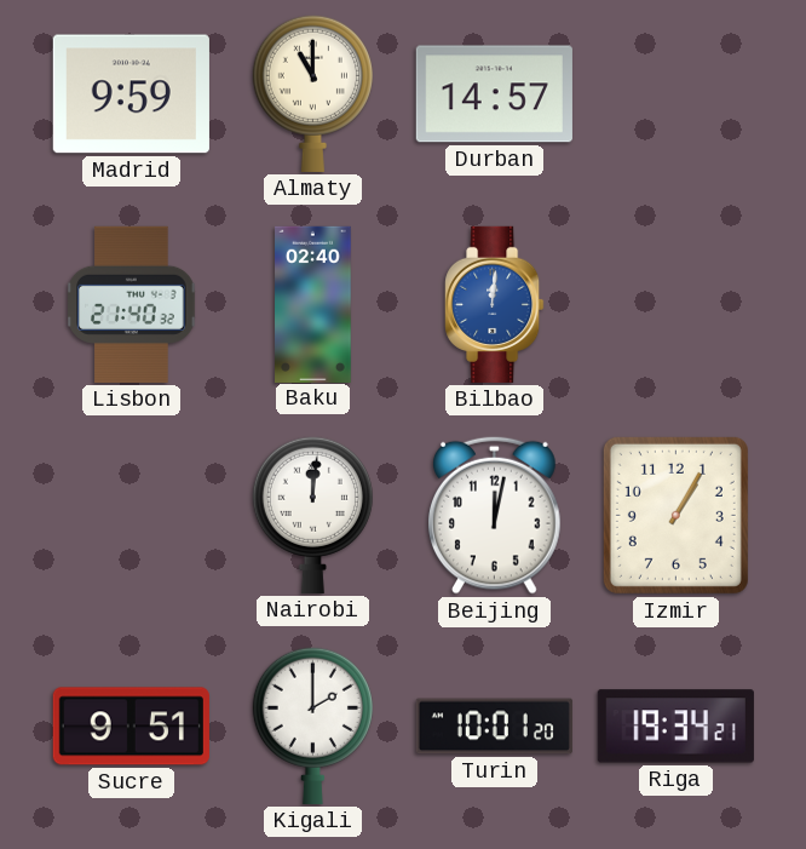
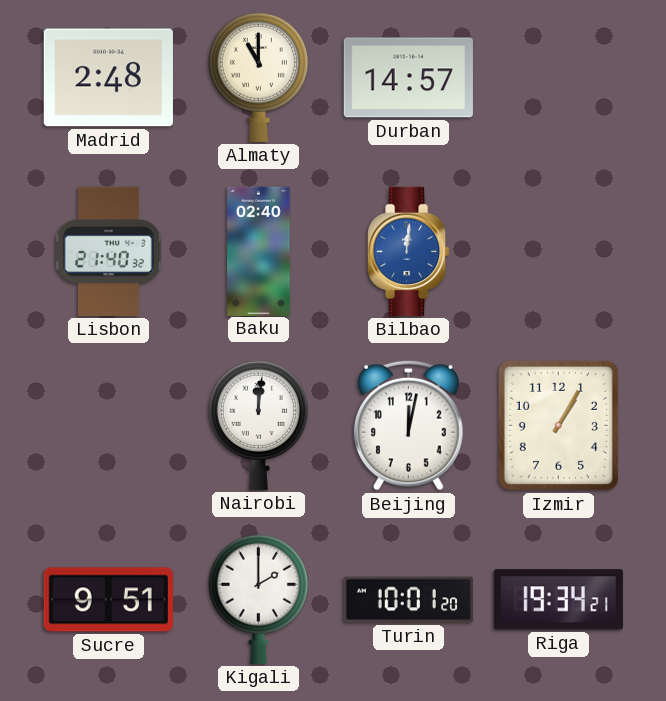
Madrid: 9:59 -> 2:48
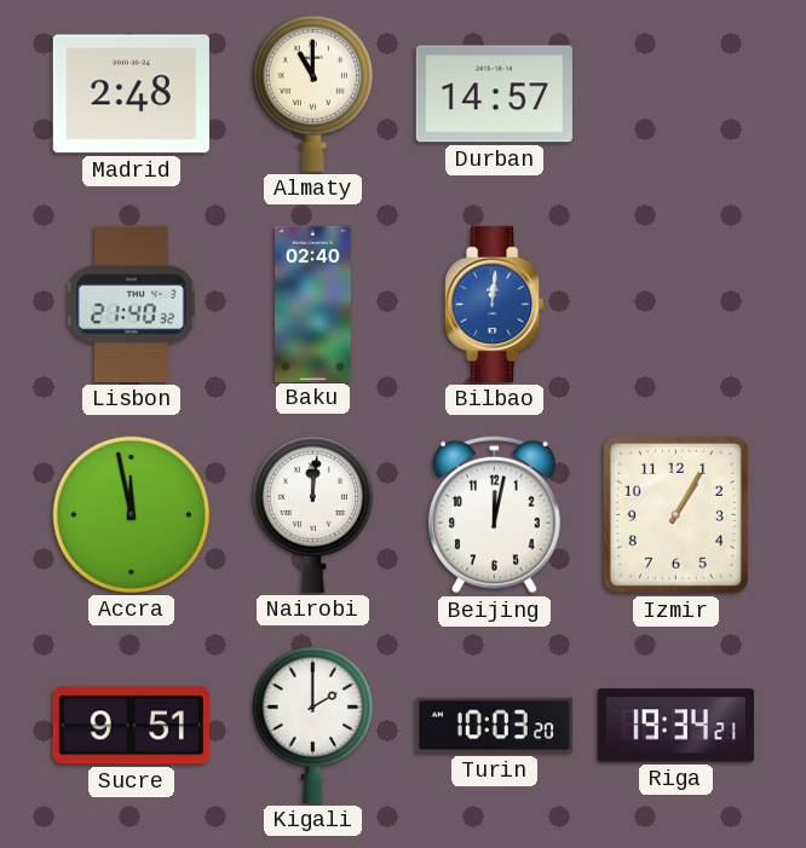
Accra: none -> 11:58
Turin: 10:01 -> 10:03
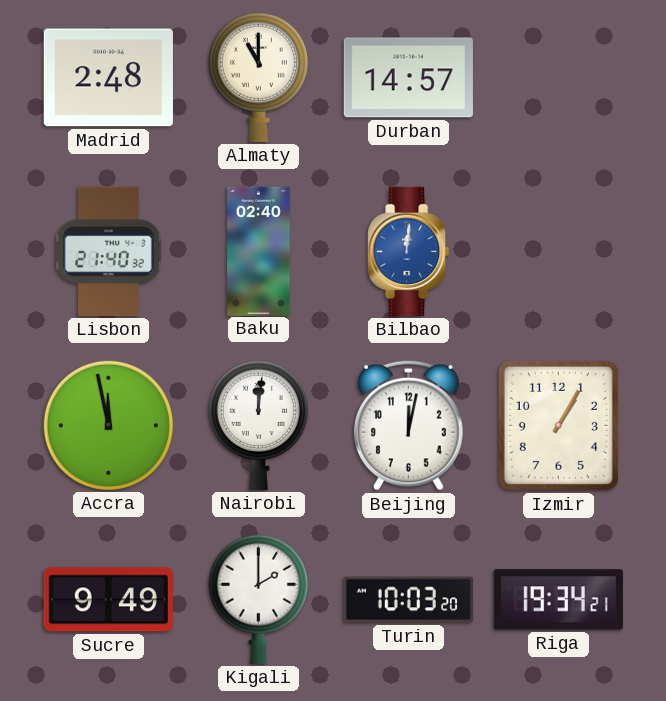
Sucre: 9:51 -> 9:49
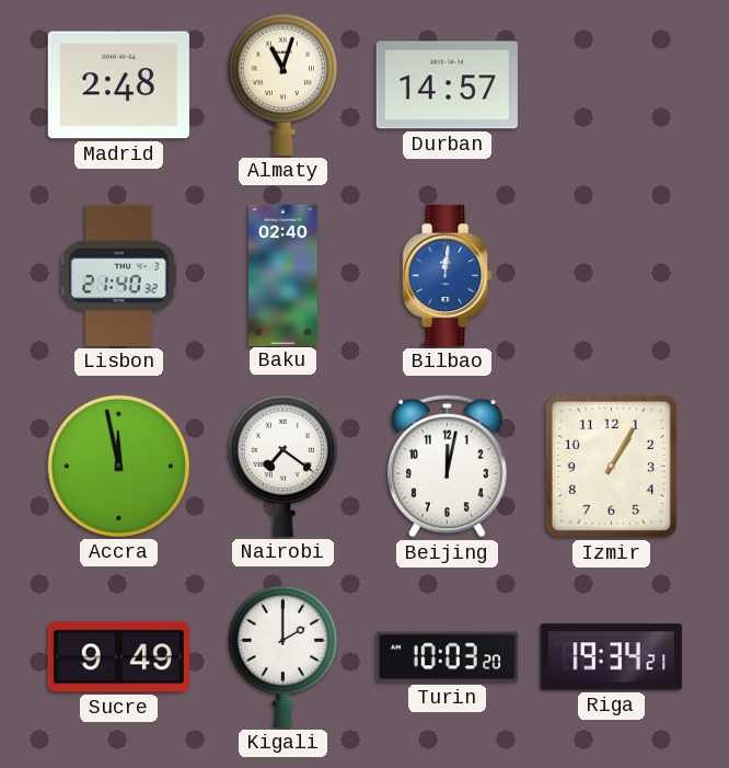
Almaty: 11:00 -> 11:03
Nairobi: 12:01 -> 7:21
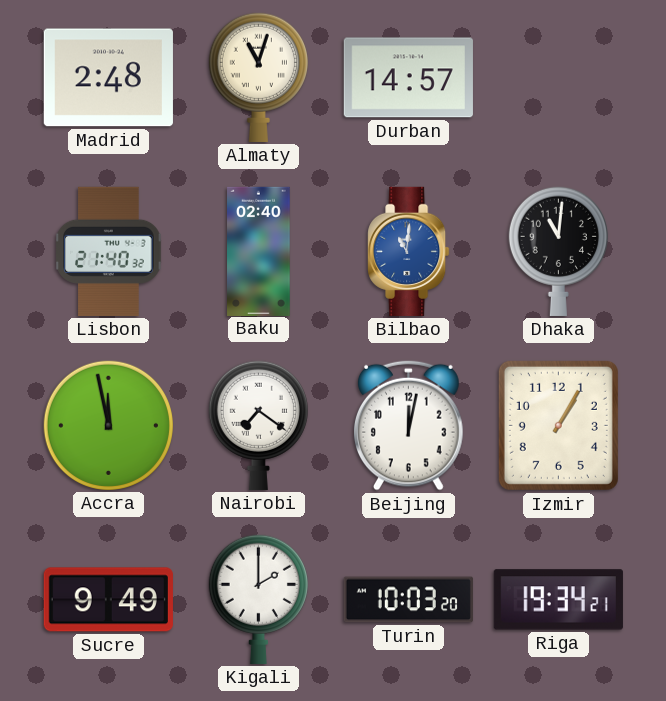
Bilbao: 12:01 -> 11:01
Dhaka: none -> 11:01
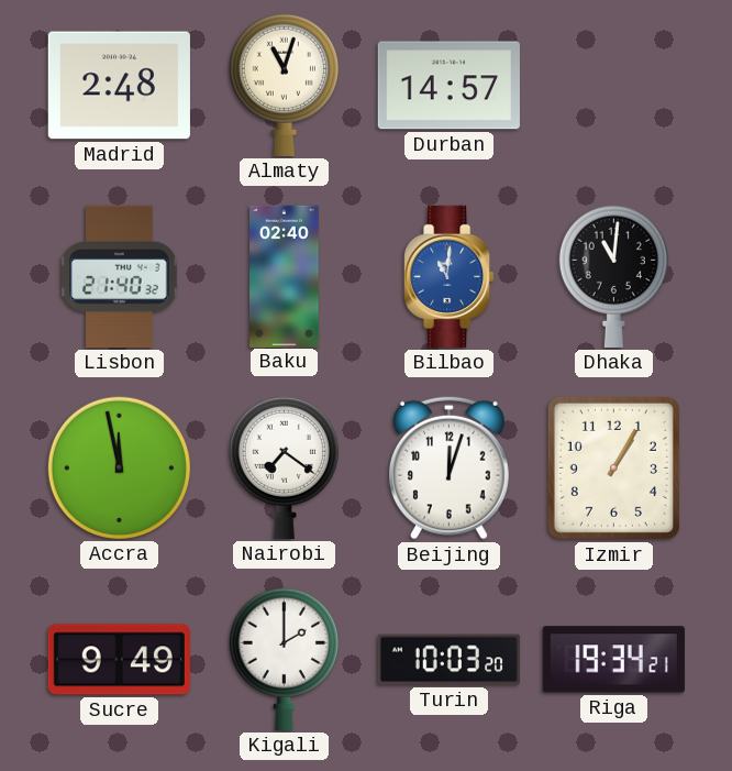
Beijing: 12:02 -> 12:03
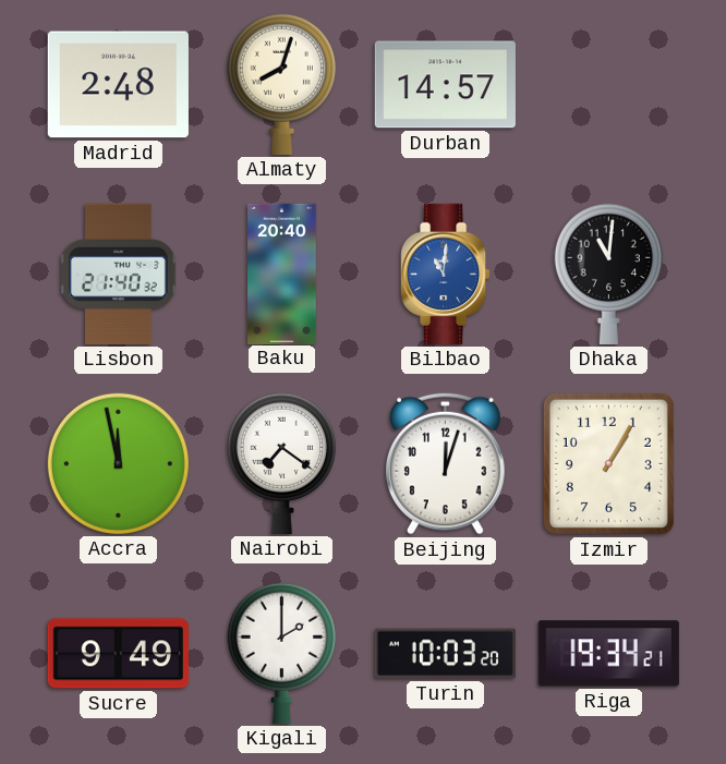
Almaty: 11:03 -> 8:03
Baku: 02:40 -> 20:40
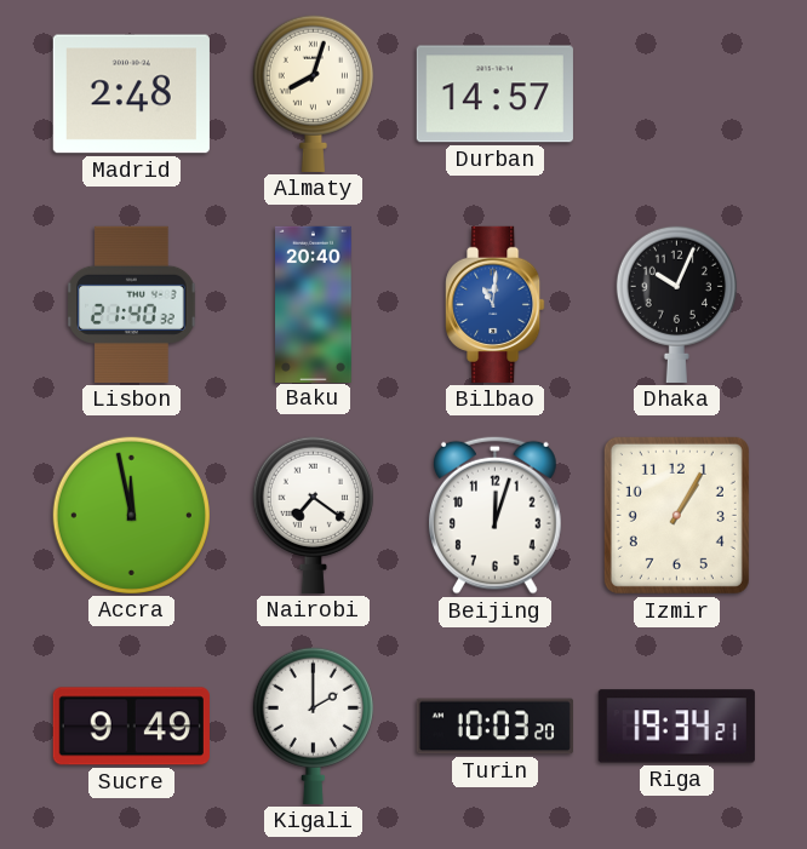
Dhaka: 11:01 -> 10:04
